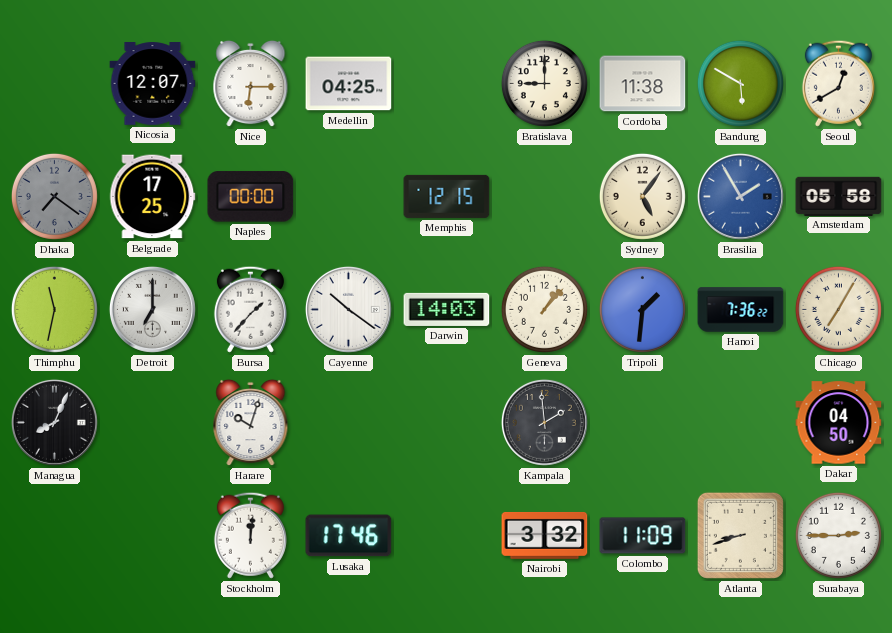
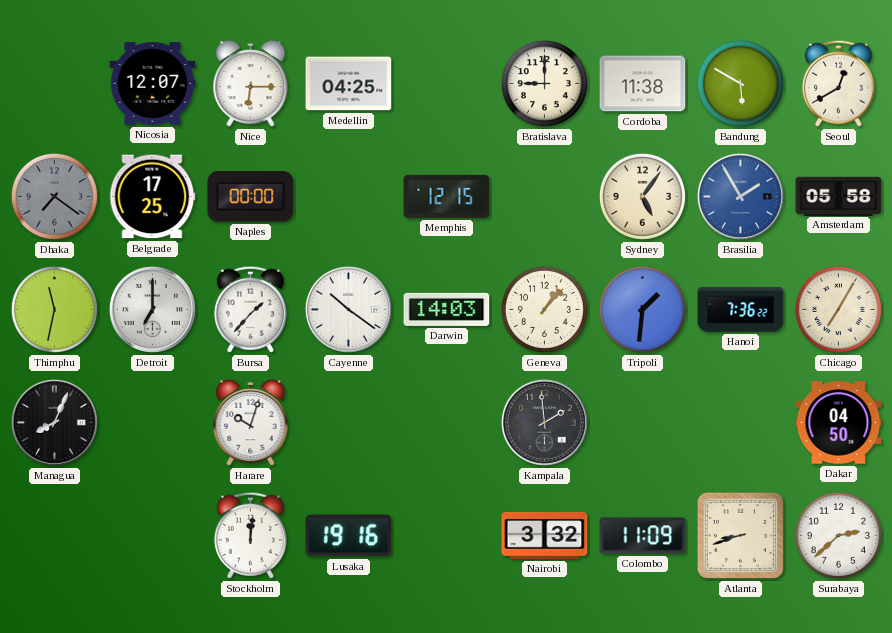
Lusaka: 17:46 -> 19:16
Surabaya: 2:45 -> 2:38
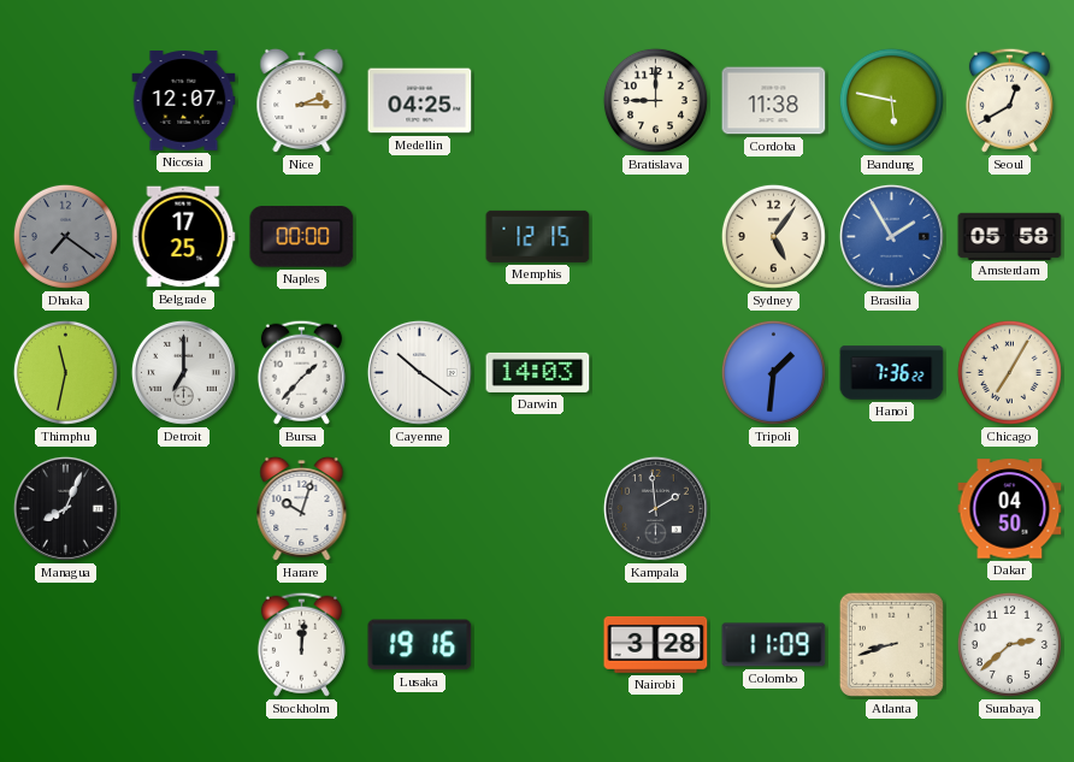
Nice: 6:15 -> 2:15
Bandung: 5:50 -> 5:47
Geneva: 1:07 -> none
Nairobi: 3:32 -> 3:28
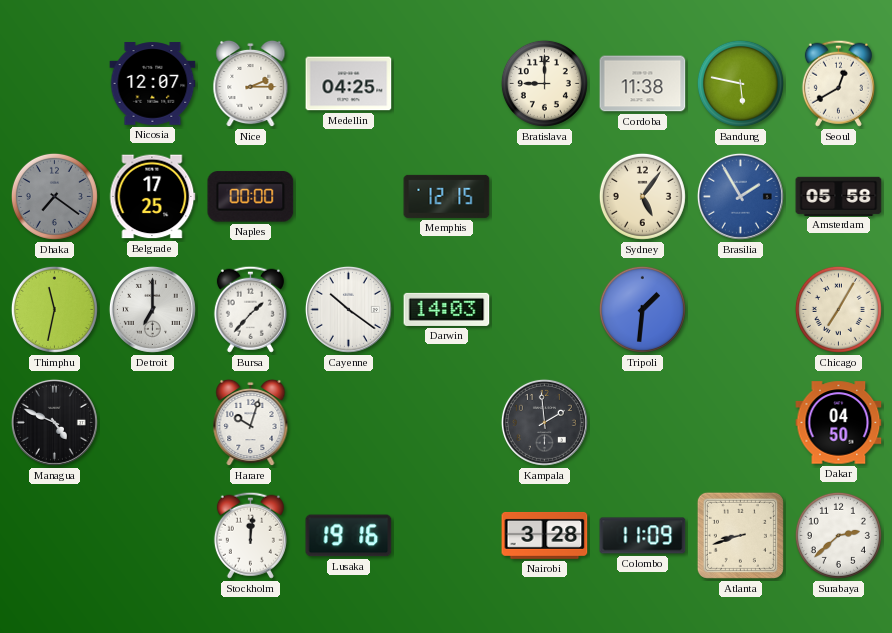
Hanoi: 7:36 -> none
Managua: 8:04 -> 4:49
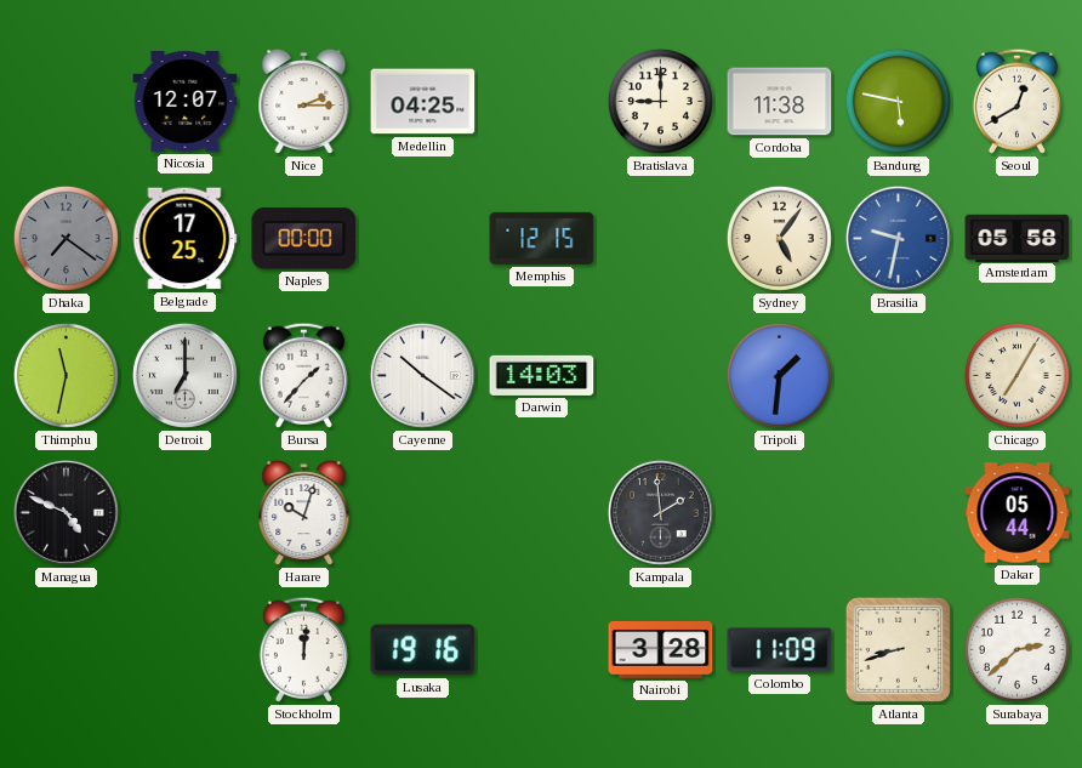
Brasilia: 1:55 -> 9:32
Dakar: 04:50 -> 05:44
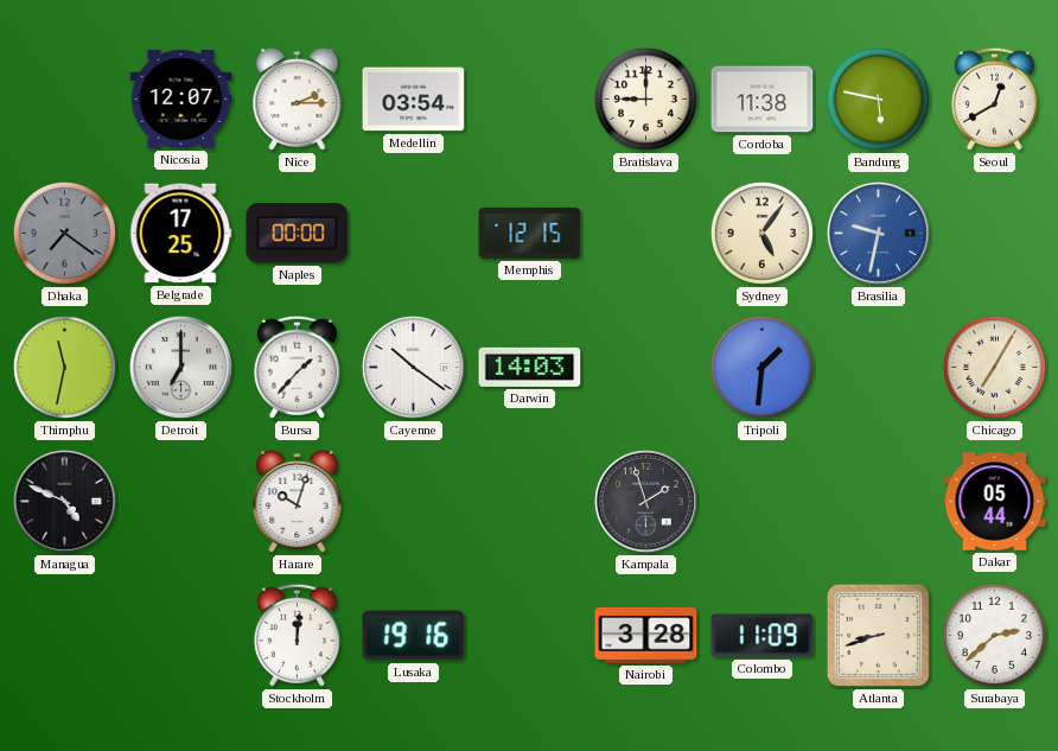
Medellin: 04:25 -> 03:54
Amsterdam: 05:58 -> none
Kampala: 1:59 -> 1:57
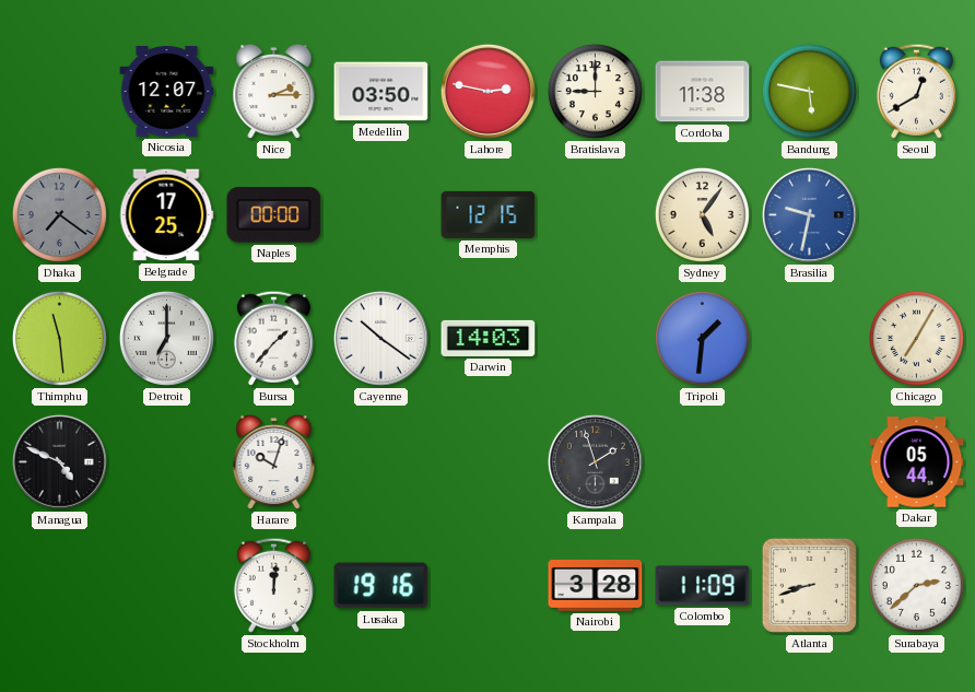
Medellin: 03:54 -> 03:50
Lahore: none -> 2:47
Thimphu: 11:32 -> 11:29
